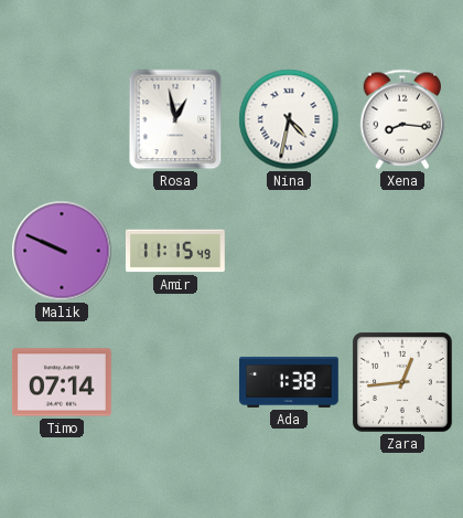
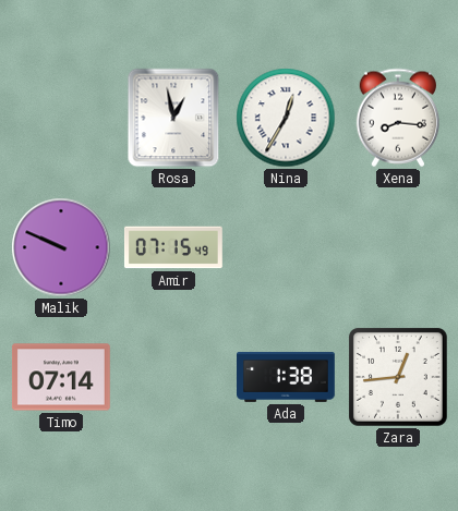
Nina: 4:32 -> 12:35
Amir: 11:15 -> 07:15
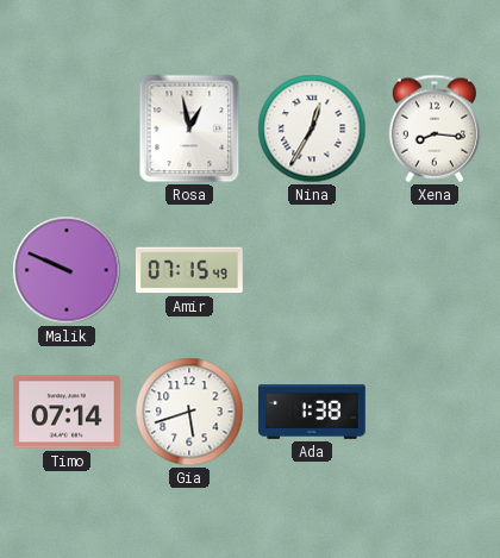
Gia: none -> 5:42
Zara: 12:44 -> none
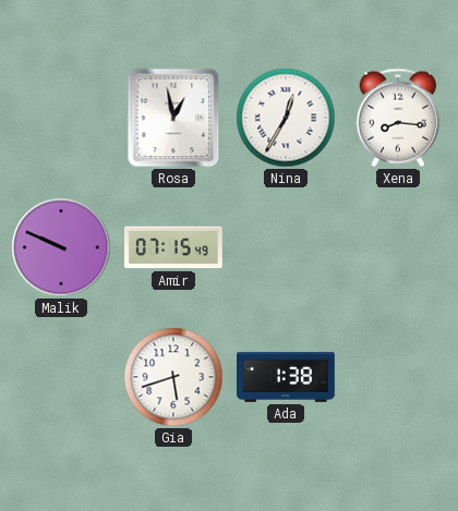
Timo: 07:14 -> none
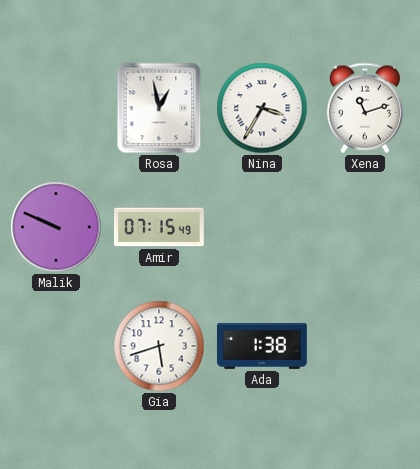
Nina: 12:35 -> 3:35
Xena: 8:16 -> 11:12
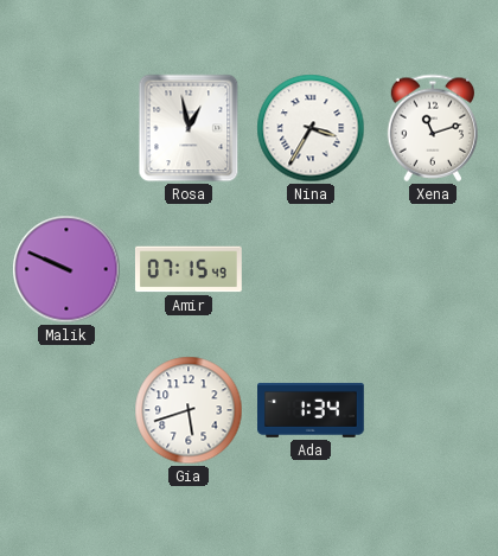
Ada: 1:38 -> 1:34
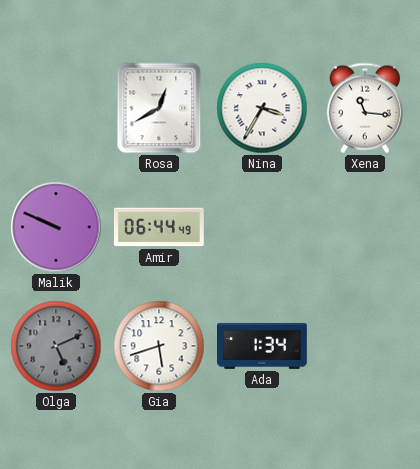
Rosa: 12:58 -> 12:40
Xena: 11:12 -> 11:16
Amir: 07:15 -> 06:44
Olga: none -> 5:11
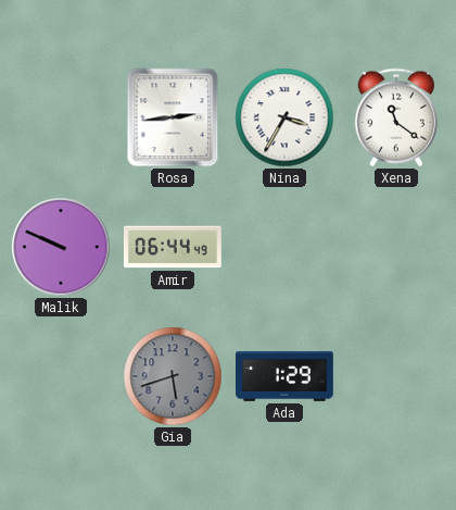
Rosa: 12:40 -> 2:44
Xena: 11:16 -> 11:21
Olga: 5:11 -> none
Gia dial: white -> grey
Ada: 1:34 -> 1:29
